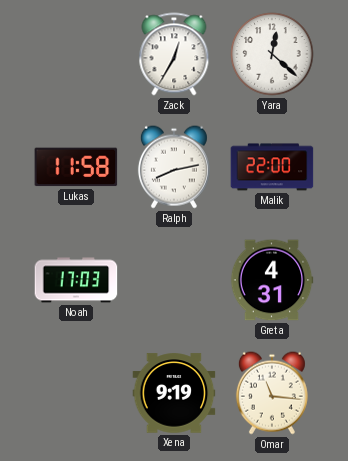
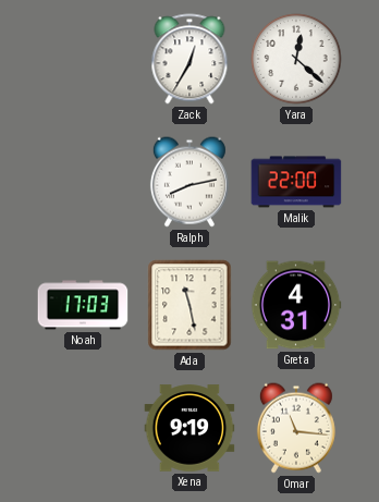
Lukas: 11:58 -> none
Ada: none -> 11:28
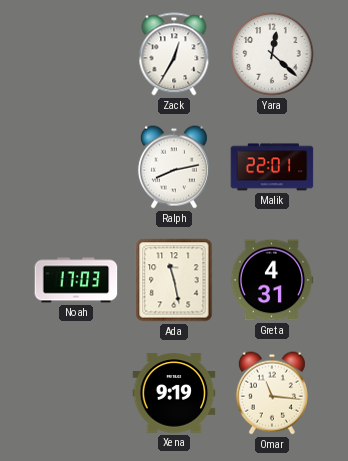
Malik: 22:00 -> 22:01
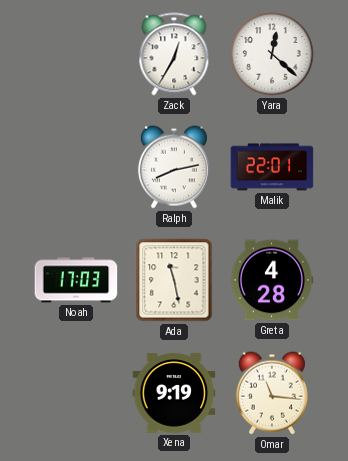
Greta: 4:31 -> 4:28
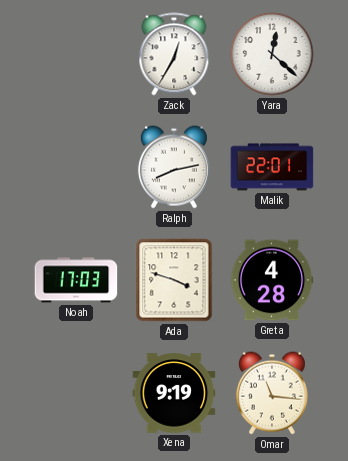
Ada: 11:28 -> 3:48
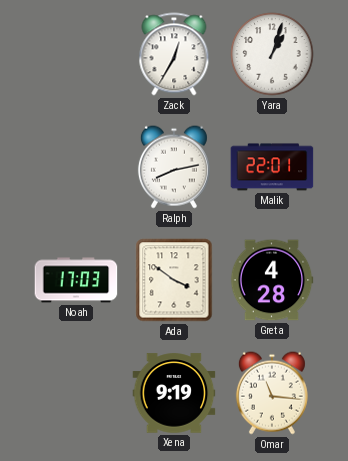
Yara: 12:22 -> 1:03
Ada: 3:48 -> 3:51
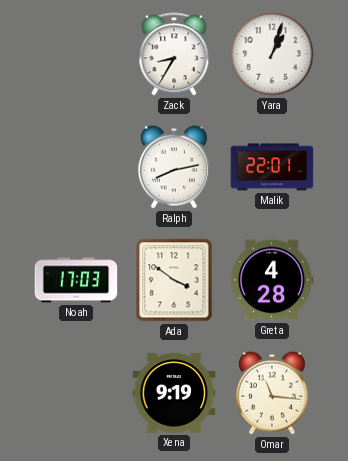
Zack: 12:35 -> 8:35
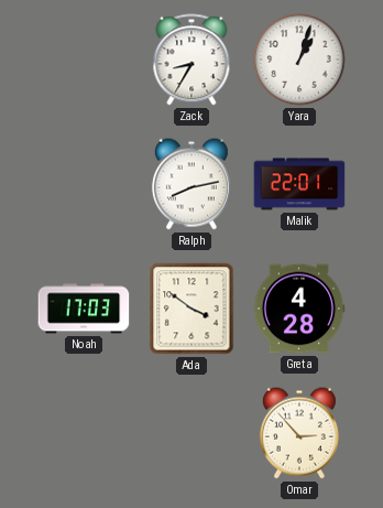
Xena: 9:19 -> none
Omar: 11:16 -> 2:53
